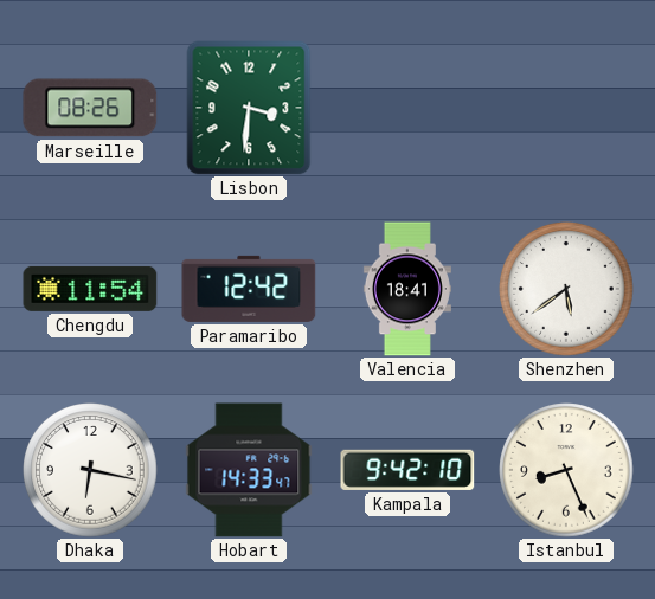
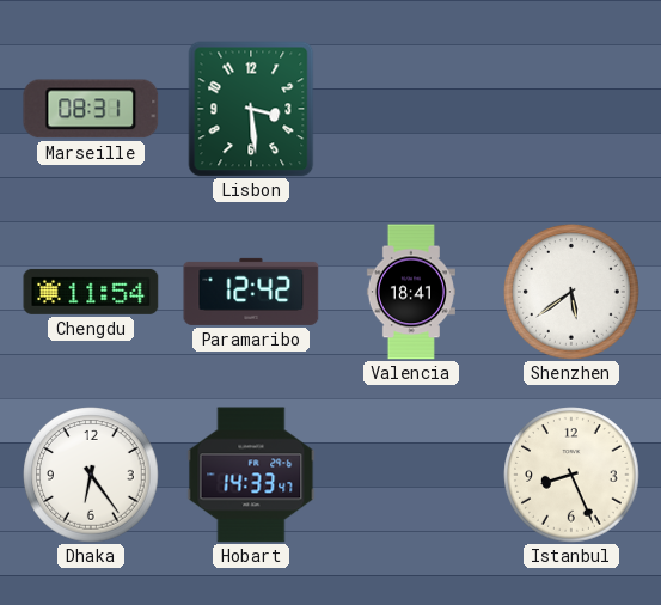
Marseille: 08:26 -> 08:31
Lisbon: 3:31 -> 3:29
Dhaka: 6:17 -> 6:24
Kampala: 9:42 -> none
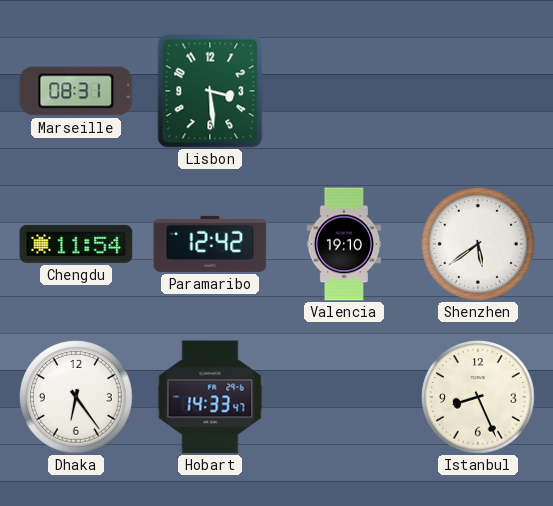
Valencia: 18:41 -> 19:10
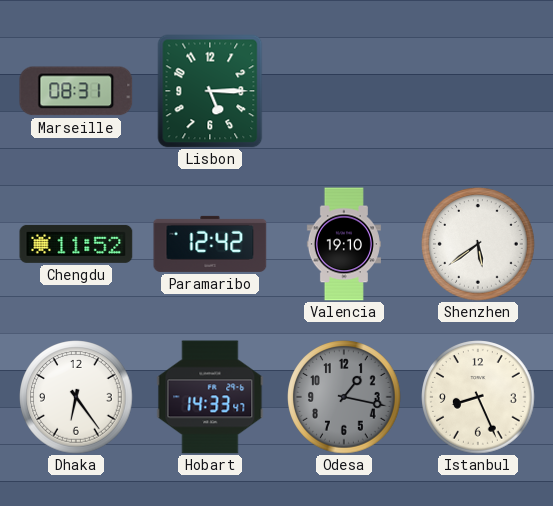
Lisbon: 3:29 -> 5:15
Chengdu: 11:54 -> 11:52
Odesa: none -> 1:17
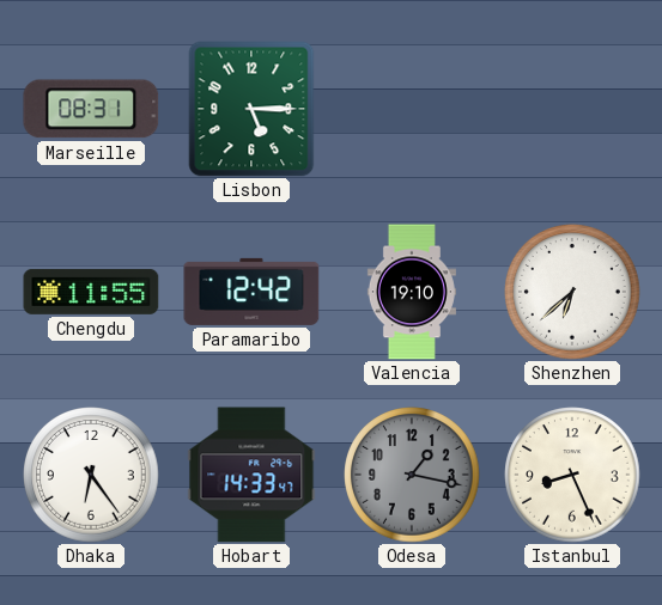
Chengdu: 11:52 -> 11:55
Shenzhen: 5:39 -> 6:38
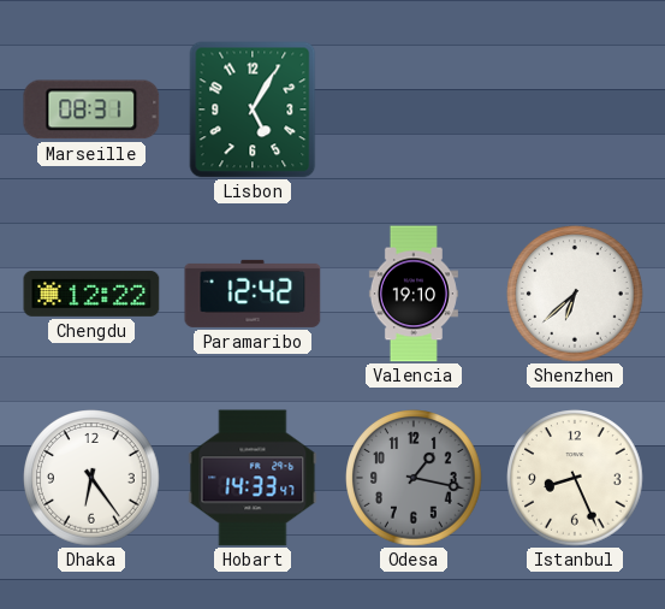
Lisbon: 5:15 -> 5:05
Chengdu: 11:55 -> 12:22
